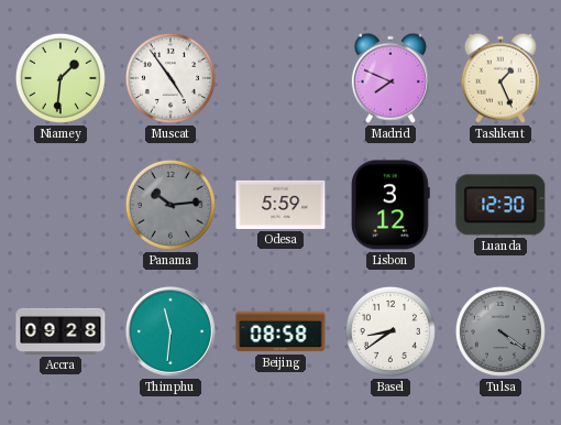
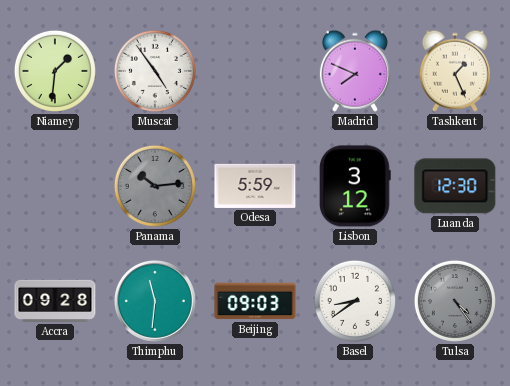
Beijing: 08:58 -> 09:03
Tulsa: 4:21 -> 4:24
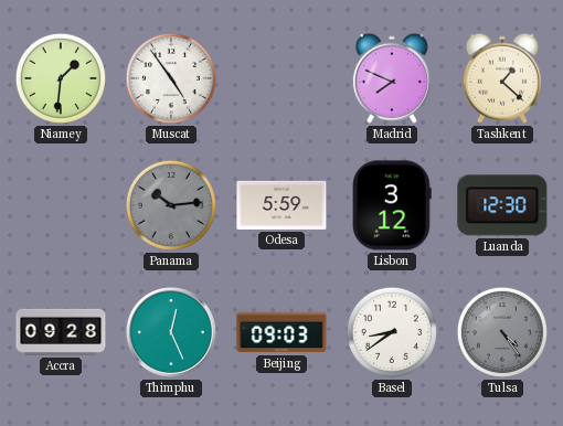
Tashkent: 1:26 -> 1:22
Thimphu: 11:31 -> 12:26
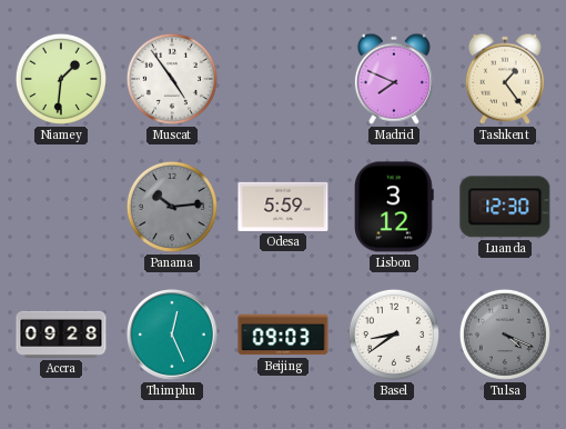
Tashkent: 1:22 -> 1:24
Tulsa: 4:24 -> 4:19
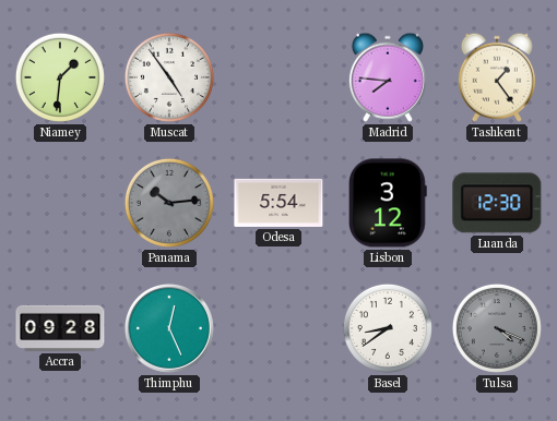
Madrid: 7:49 -> 7:46
Odesa: 5:59 -> 5:54
Beijing: 09:03 -> none
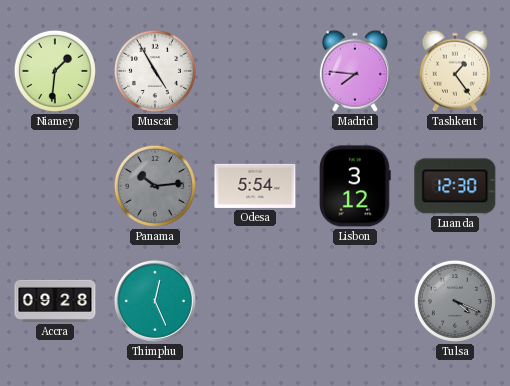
Muscat: 4:54 -> 4:55
Basel: 8:39 -> none
